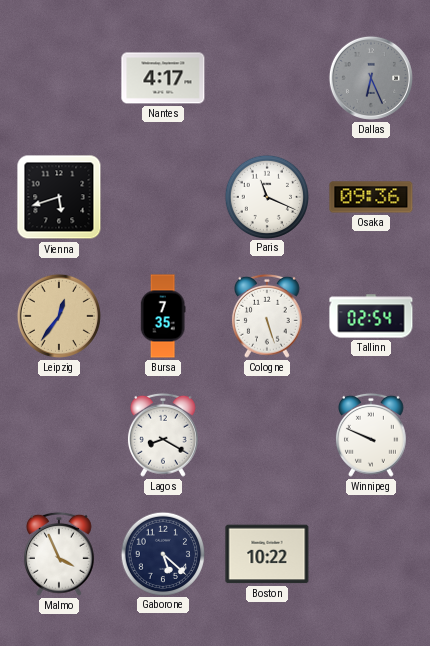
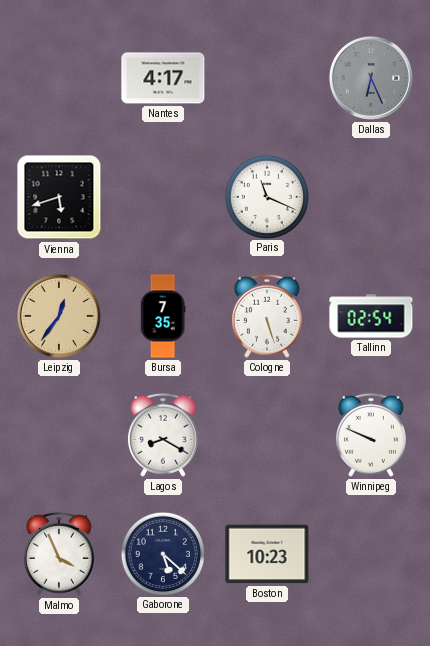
Osaka: 09:36 -> none
Boston: 10:22 -> 10:23
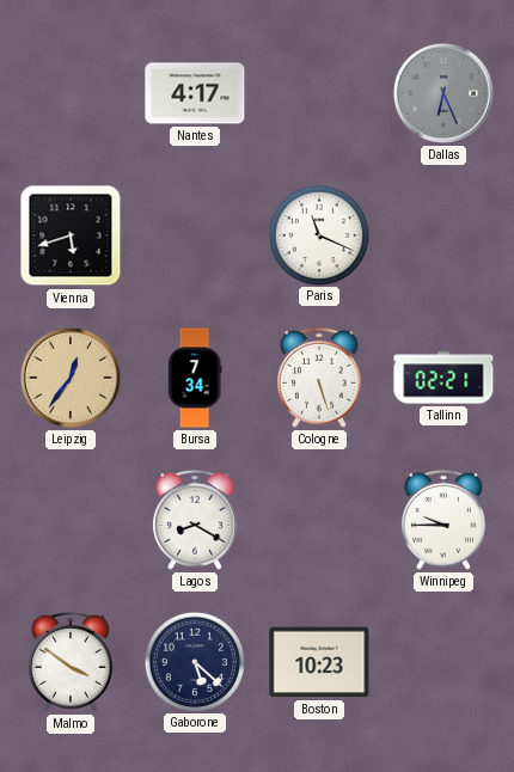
Bursa: 7:35 -> 7:34
Tallinn: 02:54 -> 02:21
Winnipeg: 9:49 -> 9:45
Malmo: 3:56 -> 3:51
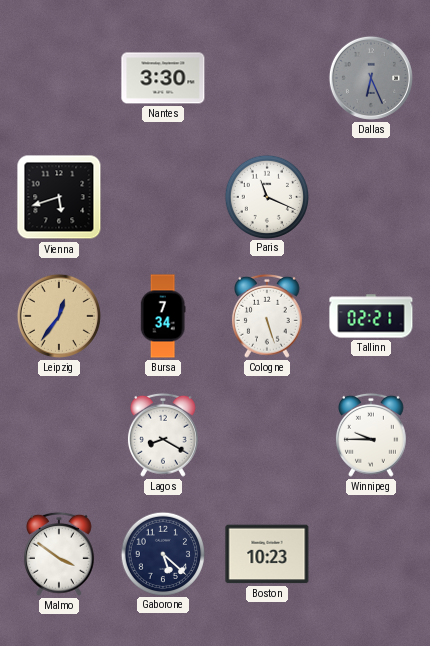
Nantes: 4:17 -> 3:30
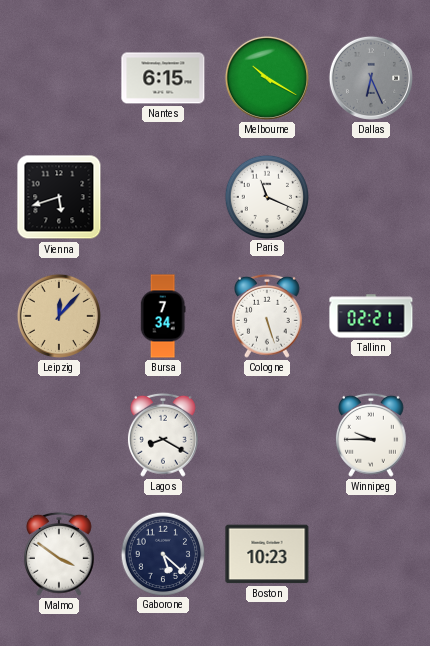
Nantes: 3:30 -> 6:15
Melbourne: none -> 10:20
Leipzig: 12:36 -> 12:07
